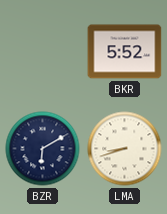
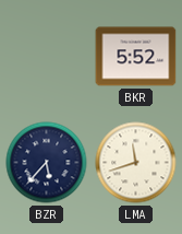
BZR: 6:10 -> 5:37
LMA: 8:42 -> 11:42
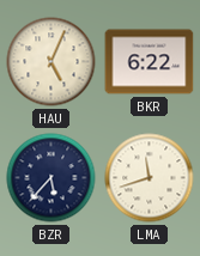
HAU: none -> 5:04
BKR: 5:52 -> 6:22
